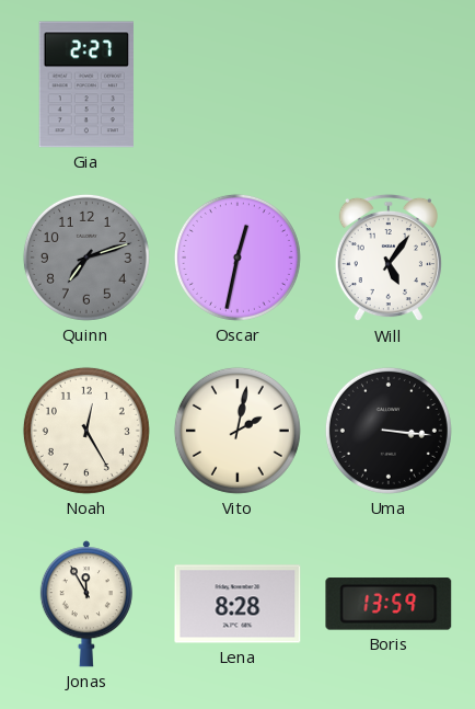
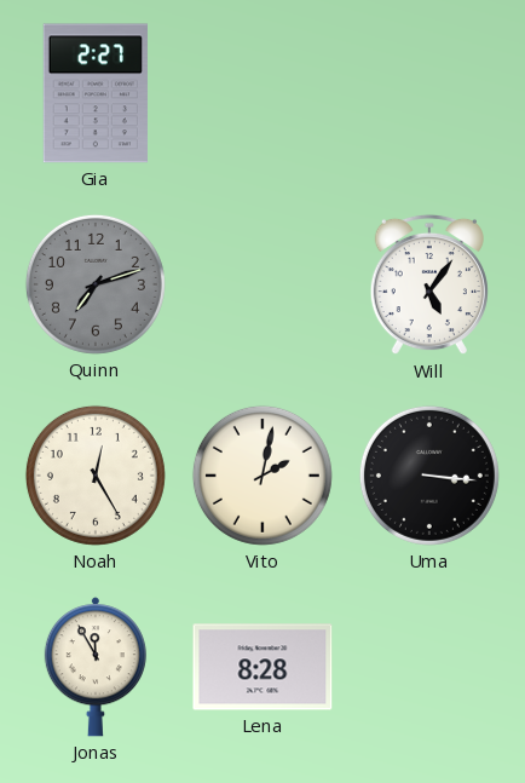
Oscar: 12:32 -> none
Boris: 13:59 -> none
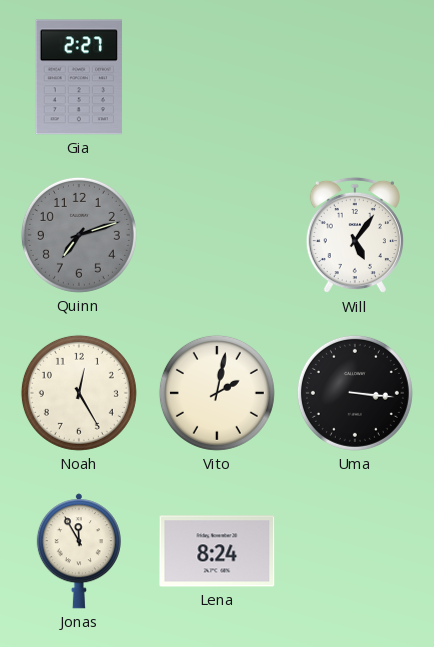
Lena: 8:28 -> 8:24
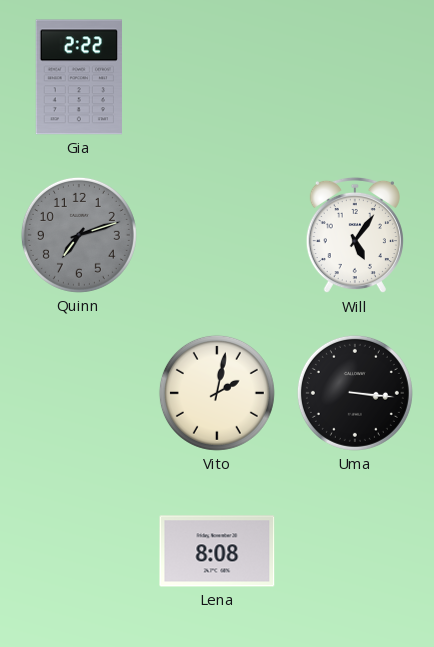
Gia: 2:27 -> 2:22
Noah: 12:25 -> none
Jonas: 11:55 -> none
Lena: 8:24 -> 8:08
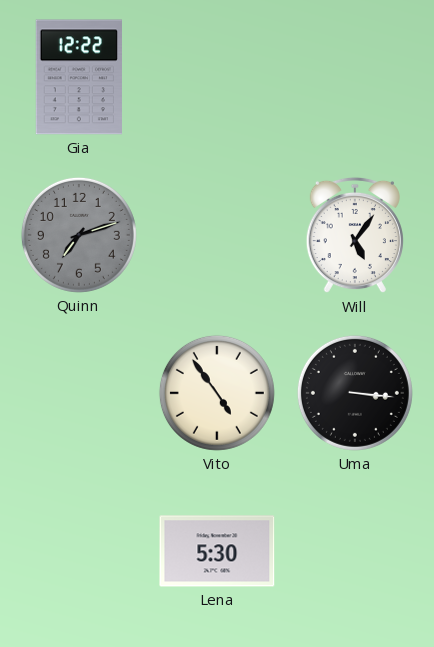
Gia: 2:22 -> 12:22
Vito: 2:02 -> 4:54
Lena: 8:08 -> 5:30
